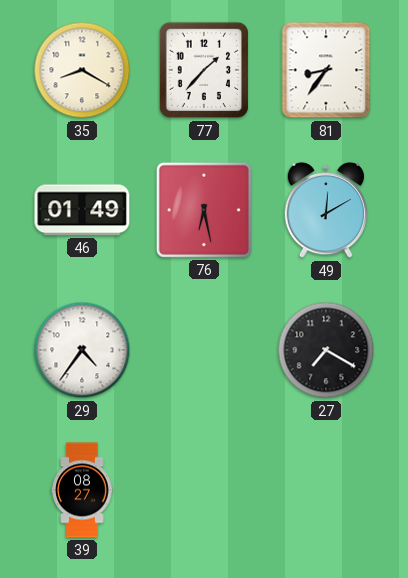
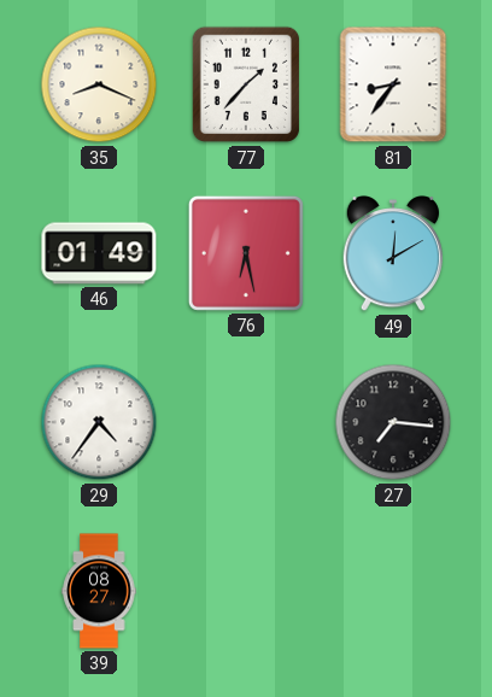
35: 8:20 -> 8:19
27: 7:20 -> 7:16
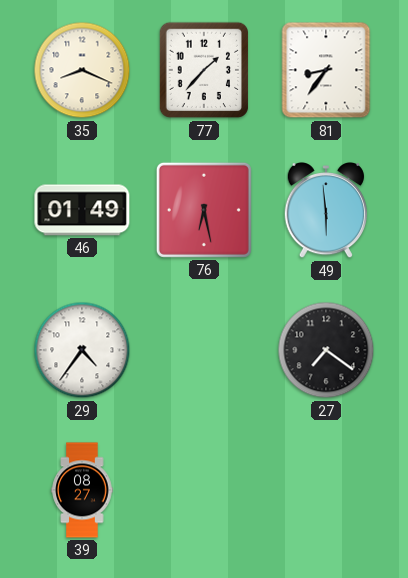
49: 12:10 -> 5:59
27: 7:16 -> 7:21
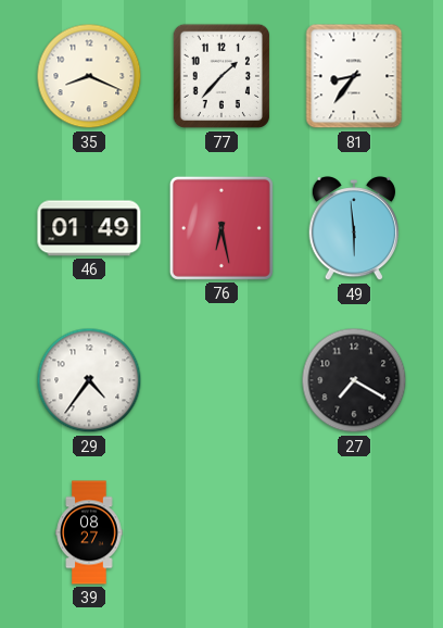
27: 7:21 -> 7:20
